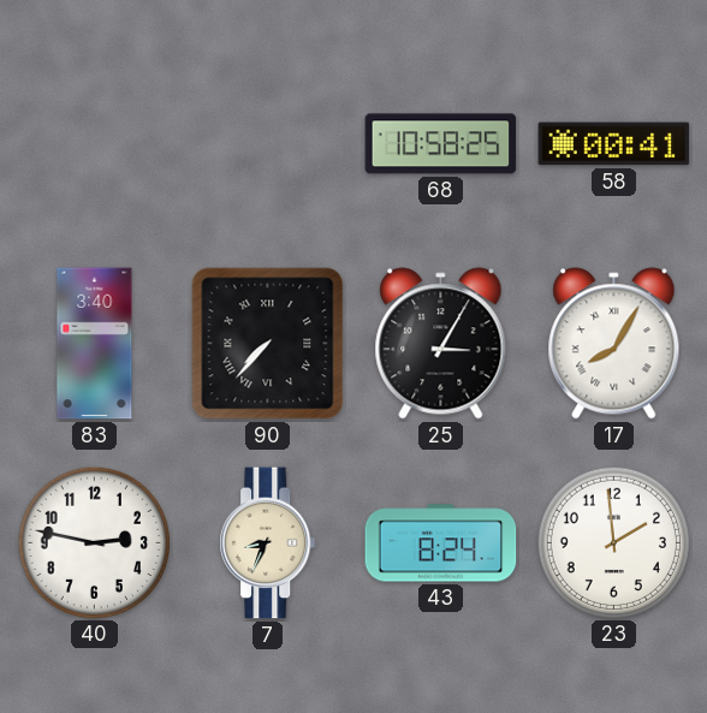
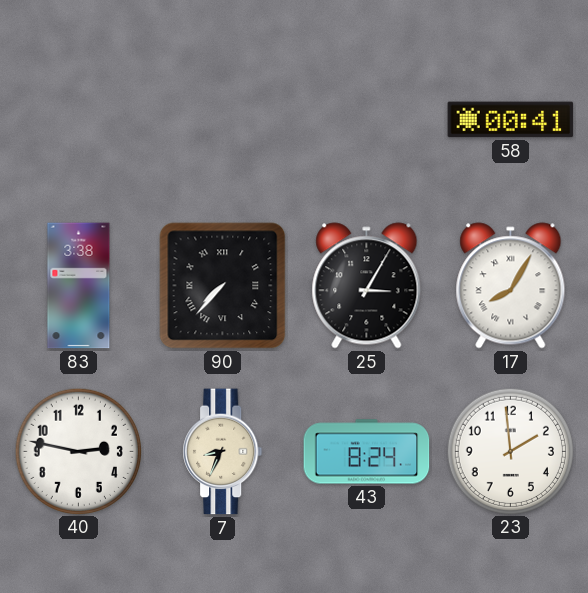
68: 10:58 -> none
83: 3:40 -> 3:38
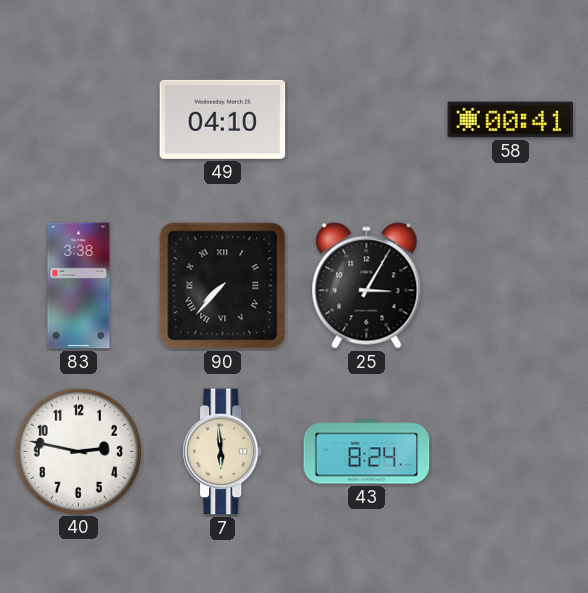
49: none -> 04:10
17: 8:05 -> none
7: 8:34 -> 5:59
23: 1:59 -> none
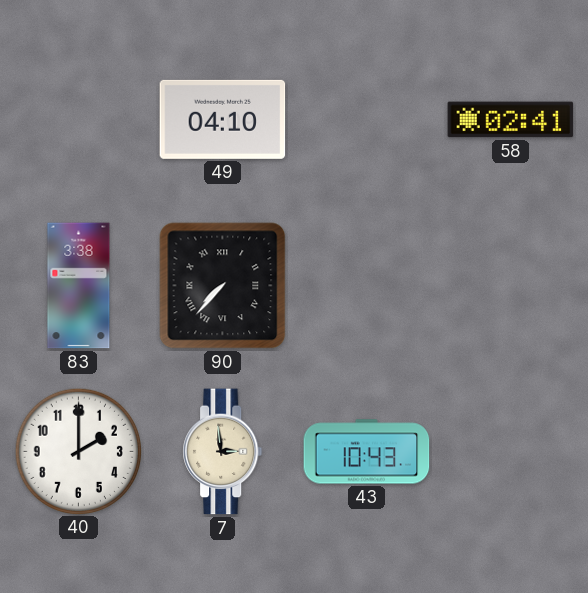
58: 00:41 -> 02:41
25: 3:05 -> none
40: 2:47 -> 2:00
7: 5:59 -> 2:59
43: 8:24 -> 10:43
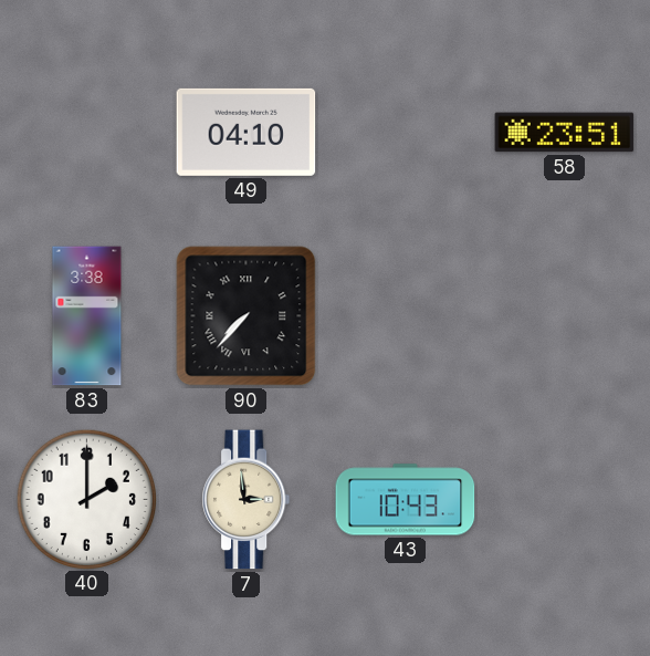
58: 02:41 -> 23:51
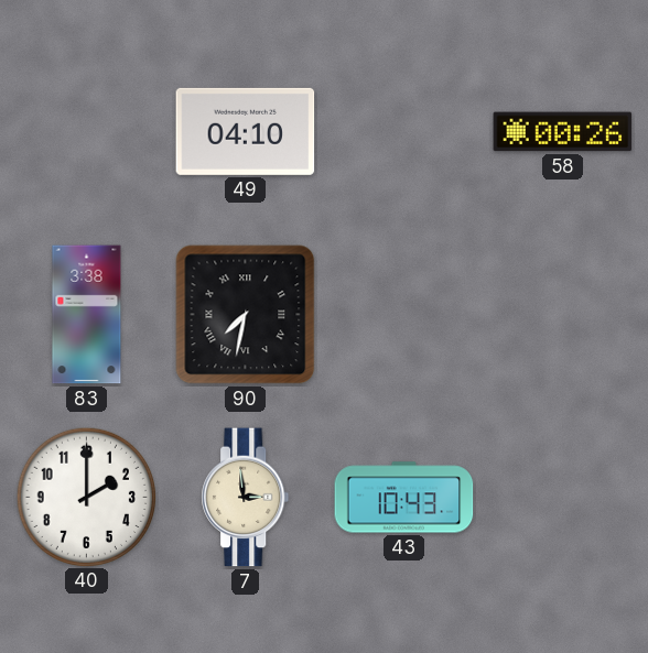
58: 23:51 -> 00:26
90: 7:37 -> 7:32
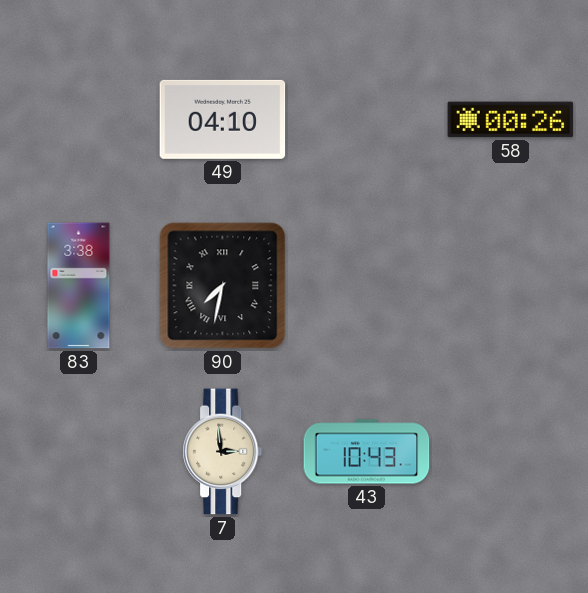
40: 2:00 -> none
